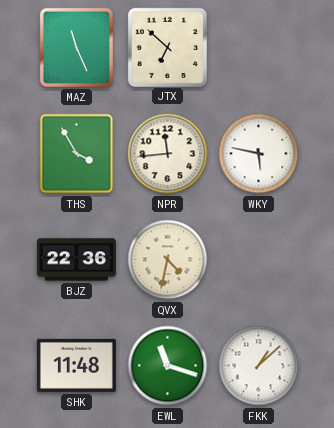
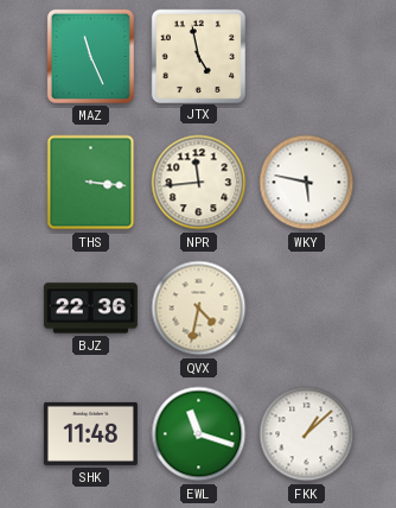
JTX: 6:52 -> 4:58
THS: 3:55 -> 3:16
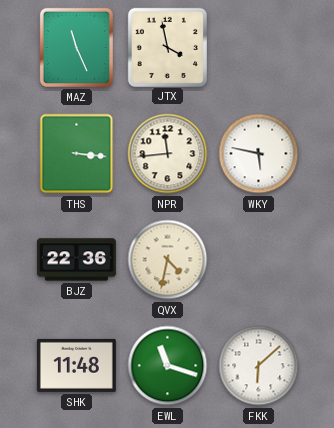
JTX: 4:58 -> 3:58
FKK: 1:08 -> 6:08
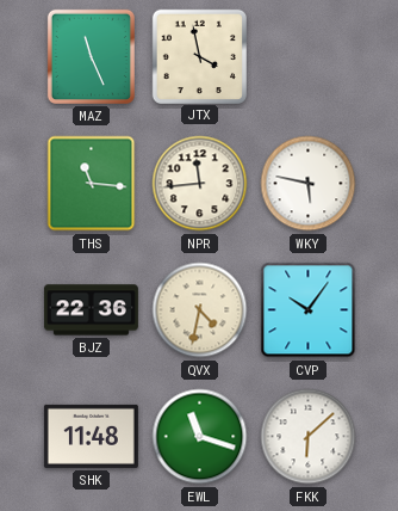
THS: 3:16 -> 11:16
CVP: none -> 10:06
